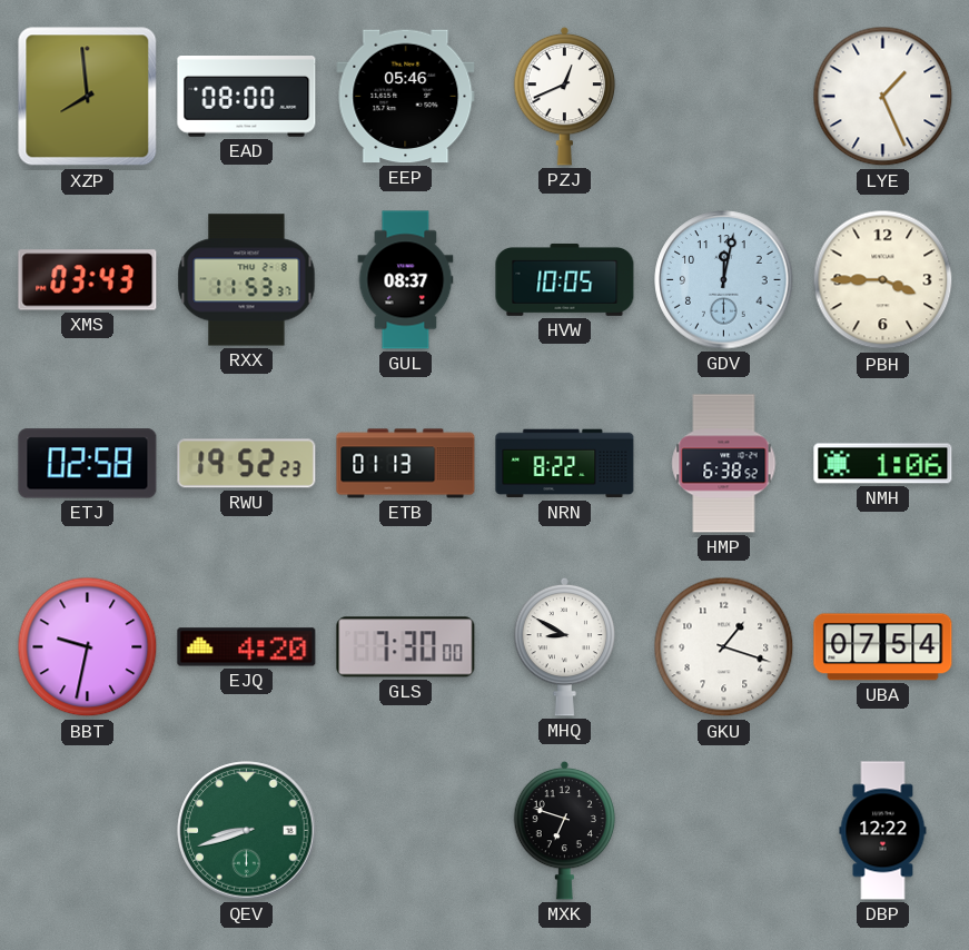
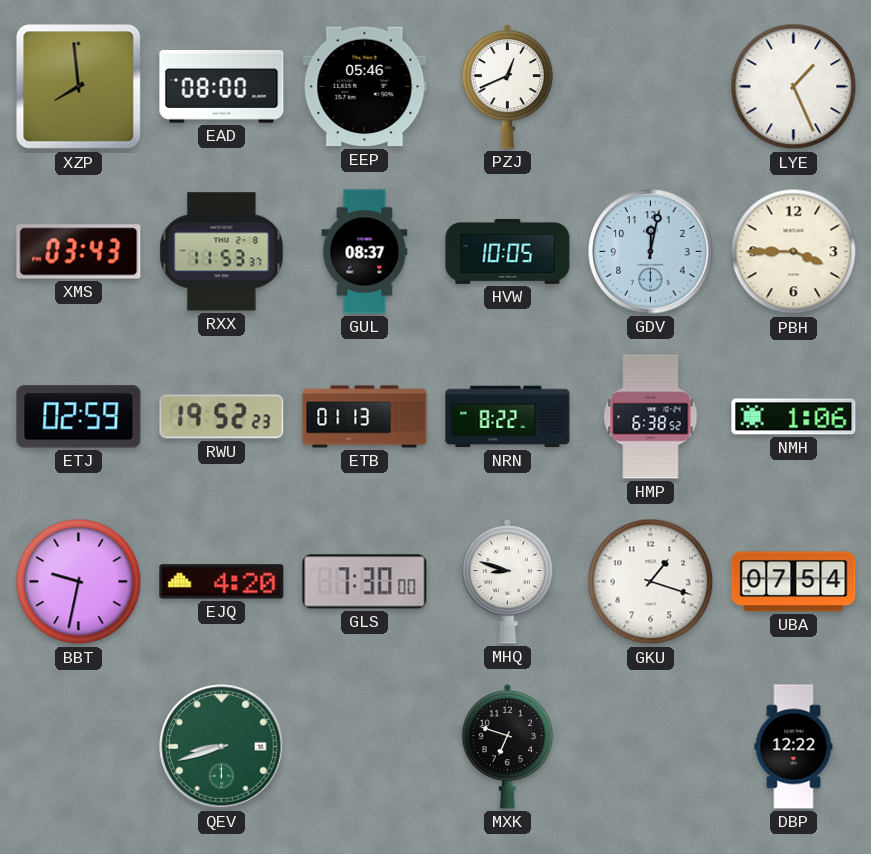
ETJ: 02:58 -> 02:59
MHQ: 8:50 -> 8:48
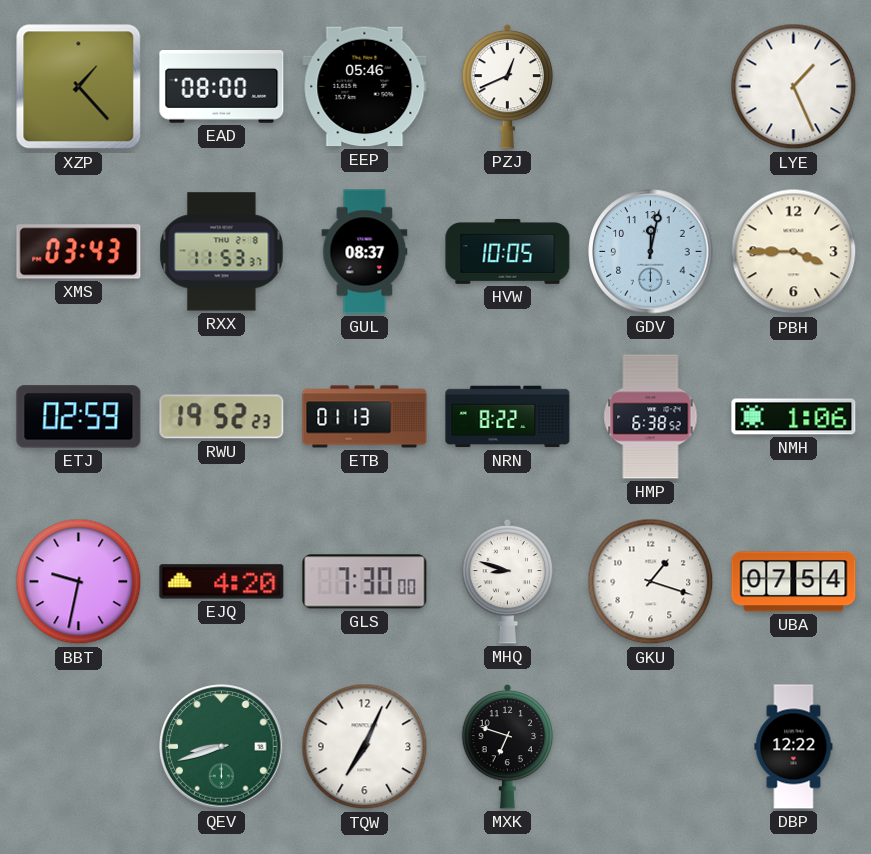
XZP: 7:59 -> 1:23
TQW: none -> 7:04
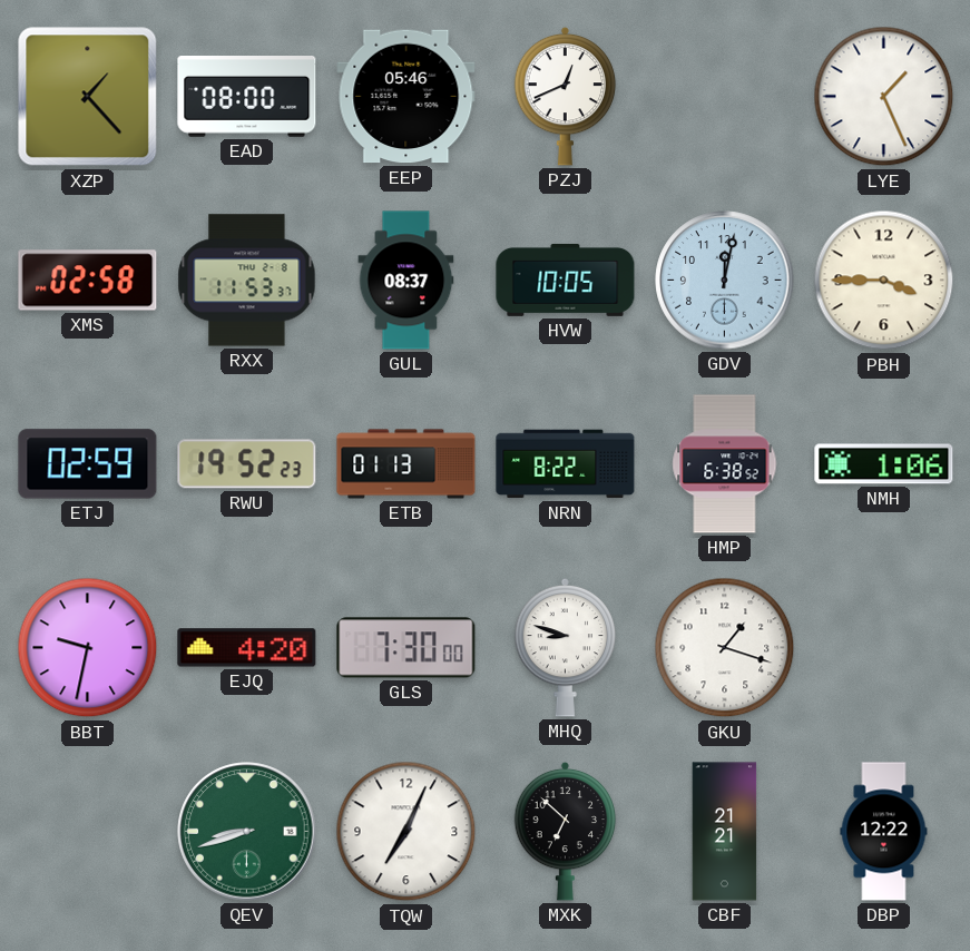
XMS: 03:43 -> 02:58
UBA: 07:54 -> none
MXK: 6:48 -> 6:52
CBF: none -> 21:21
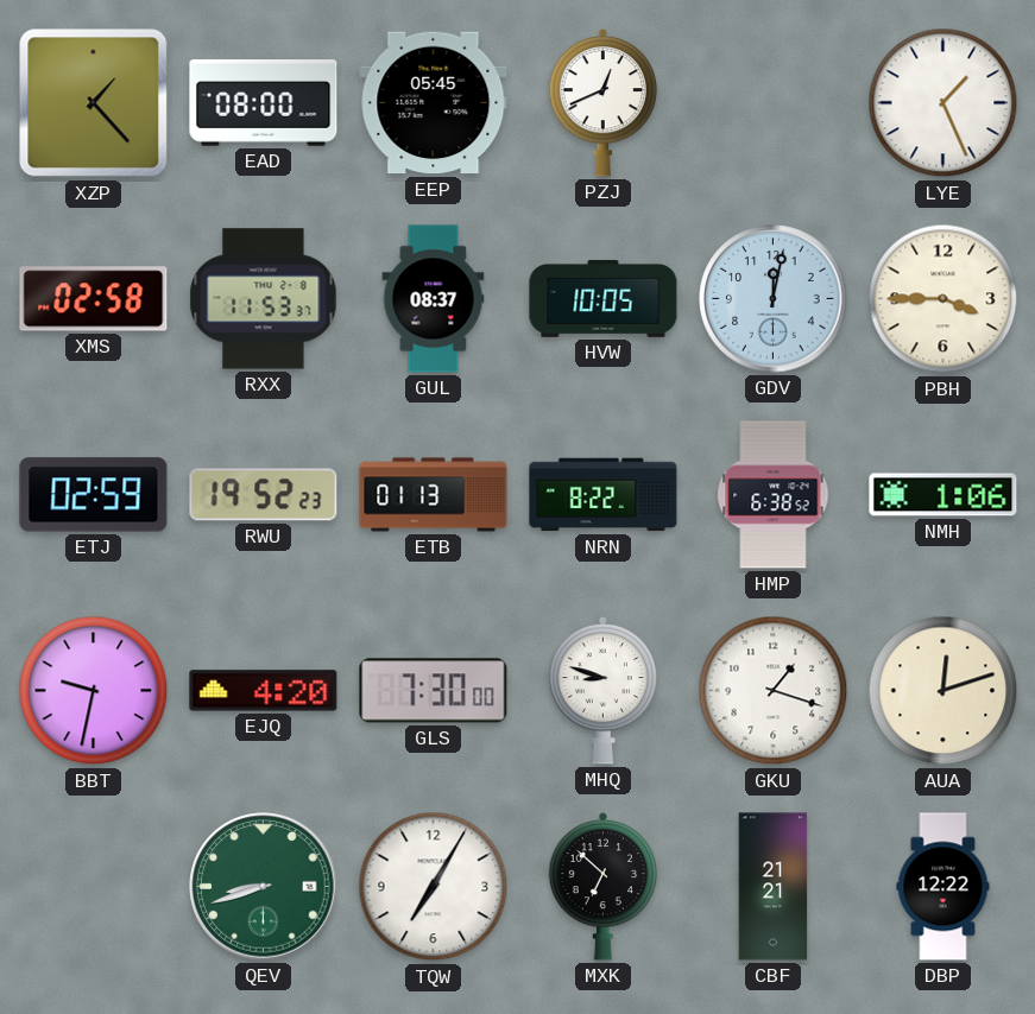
EEP: 05:46 -> 05:45
AUA: none -> 12:12
TQW: 7:04 -> 7:05
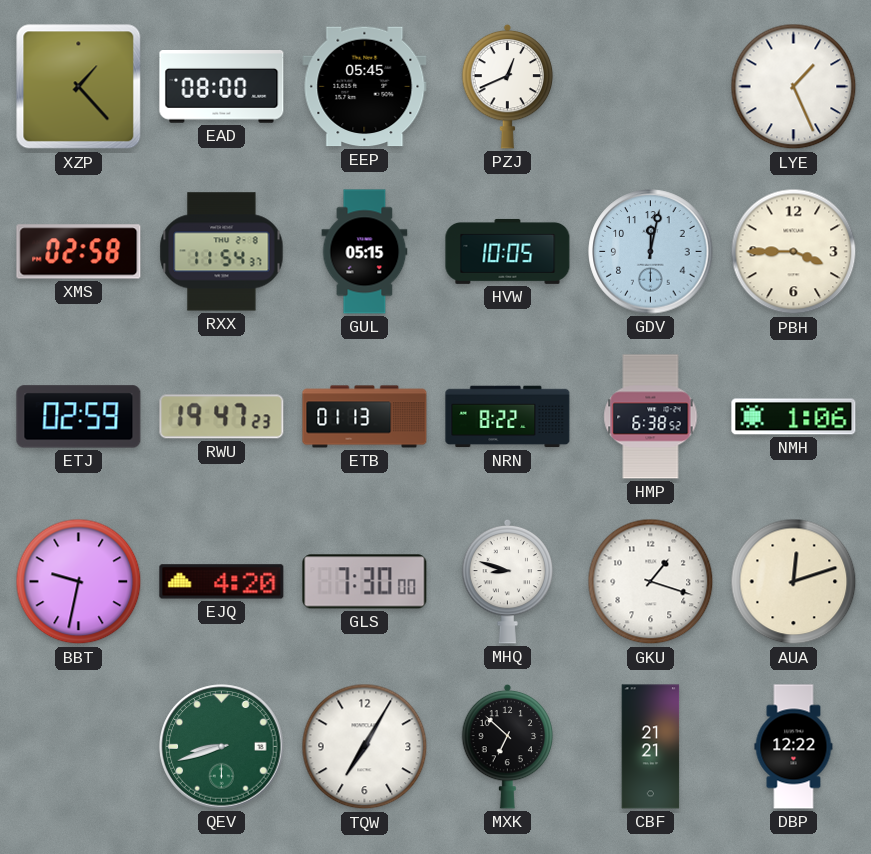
RXX: 11:53 -> 11:54
GUL: 08:37 -> 05:15
RWU: 19:52 -> 19:47
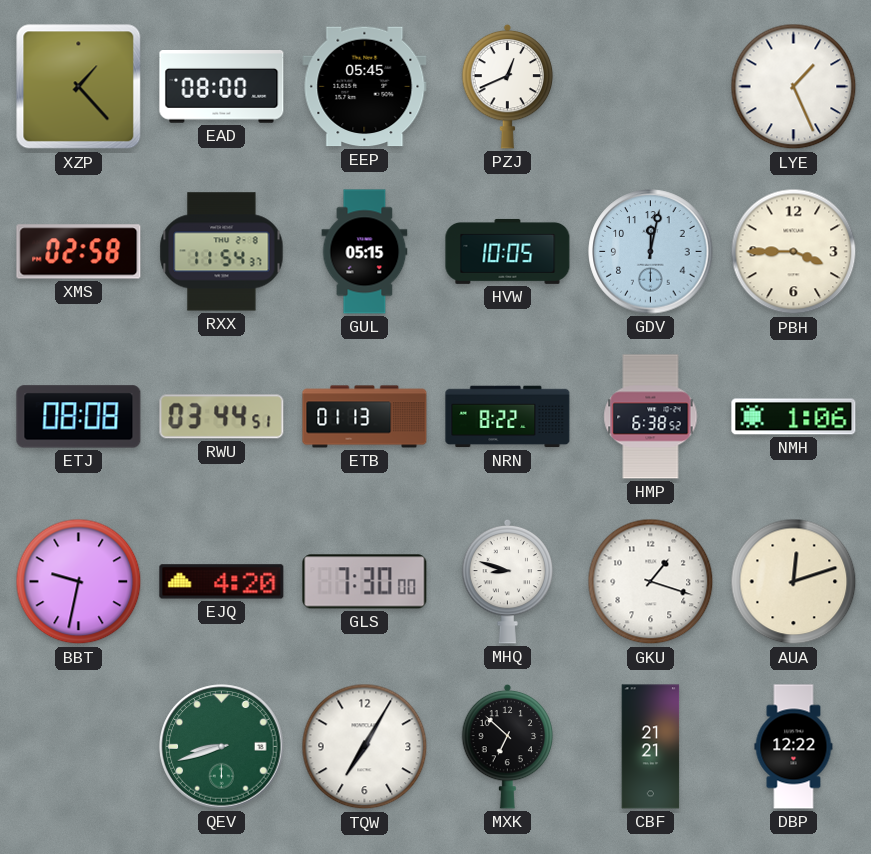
ETJ: 02:59 -> 08:08
RWU: 19:47 -> 03:44
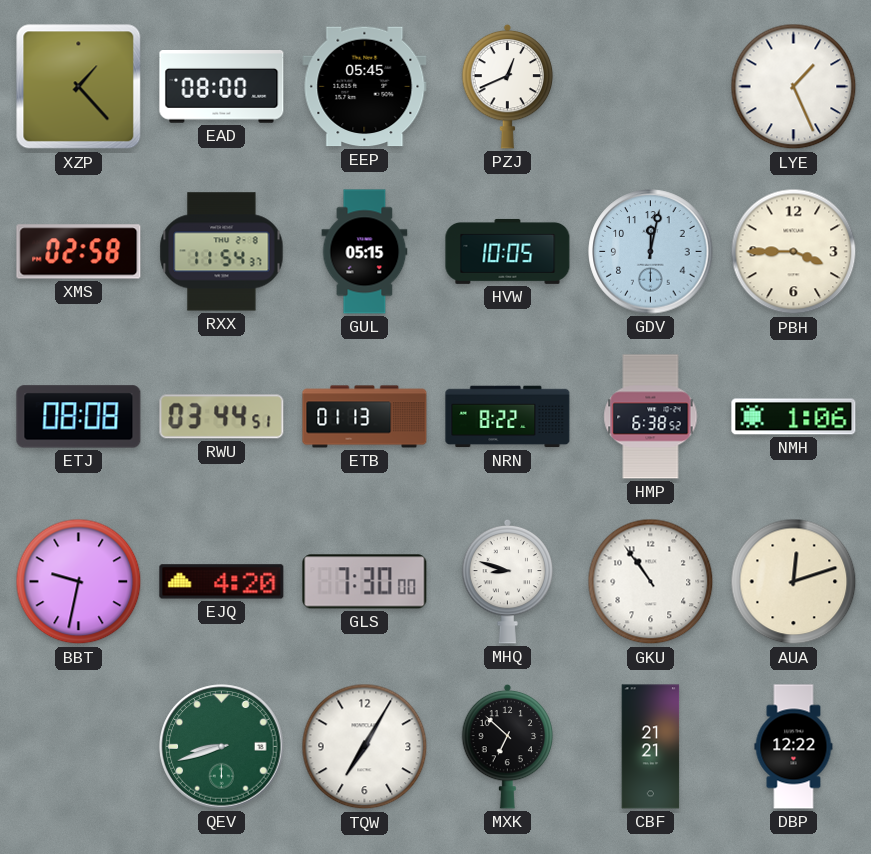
GKU: 1:18 -> 10:54
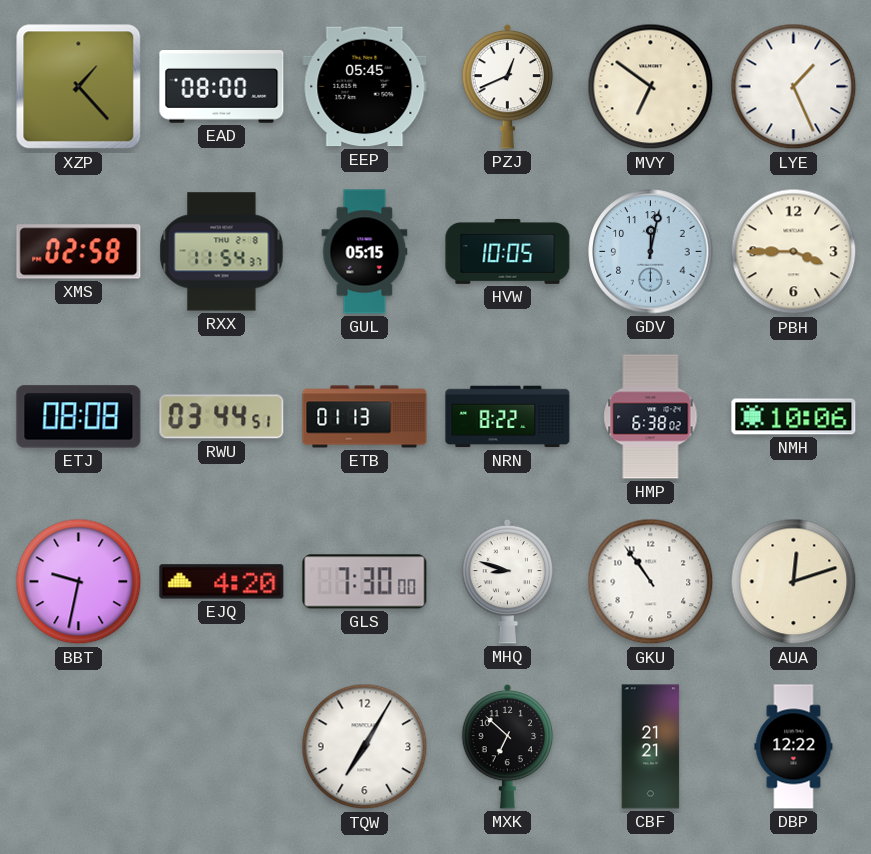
MVY: none -> 6:51
HMP: 6:38:52 -> 6:38:02
NMH: 1:06 -> 10:06
QEV: 8:42 -> none
